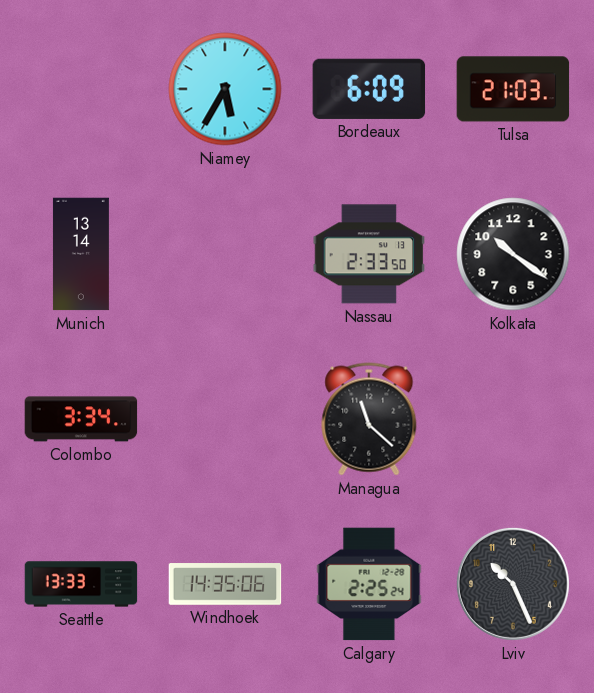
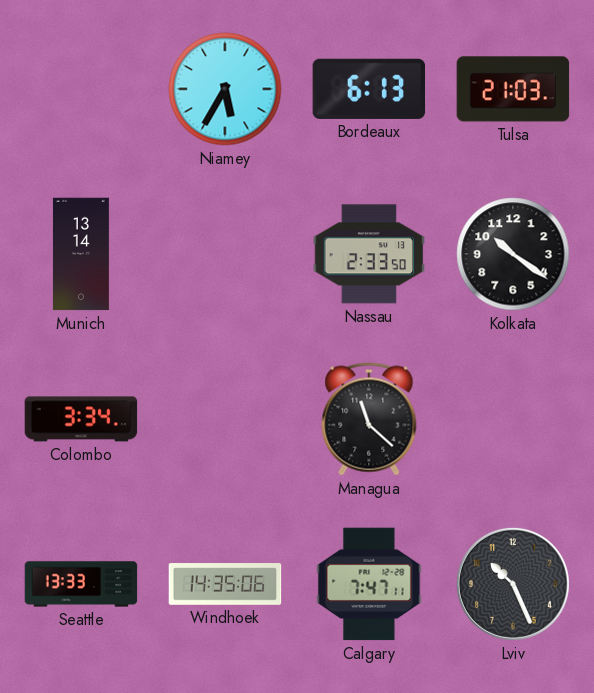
Bordeaux: 6:09 -> 6:13
Calgary: 2:25 -> 7:47
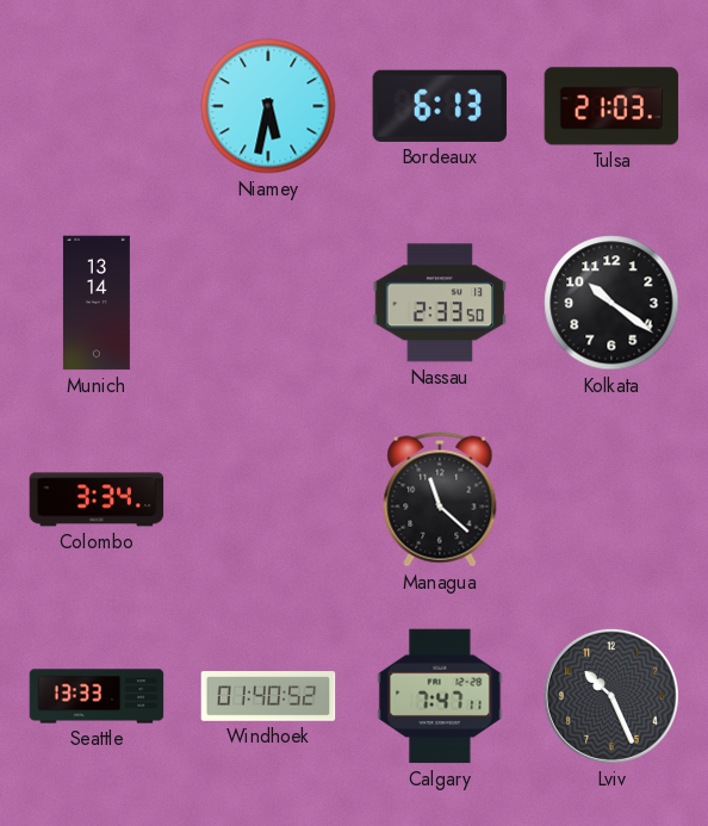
Niamey: 5:35 -> 5:32
Windhoek: 14:35 -> 01:40
